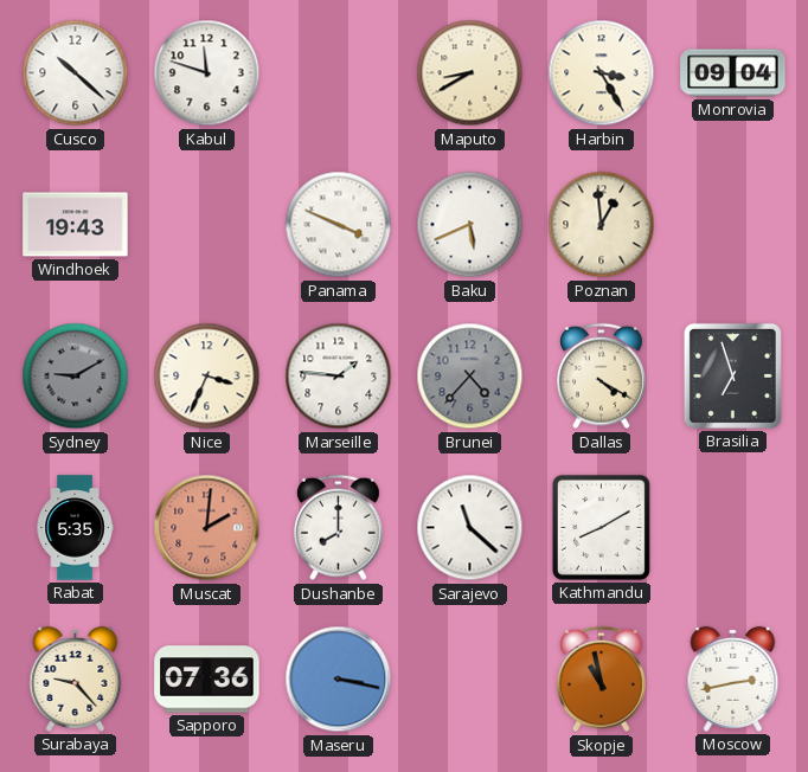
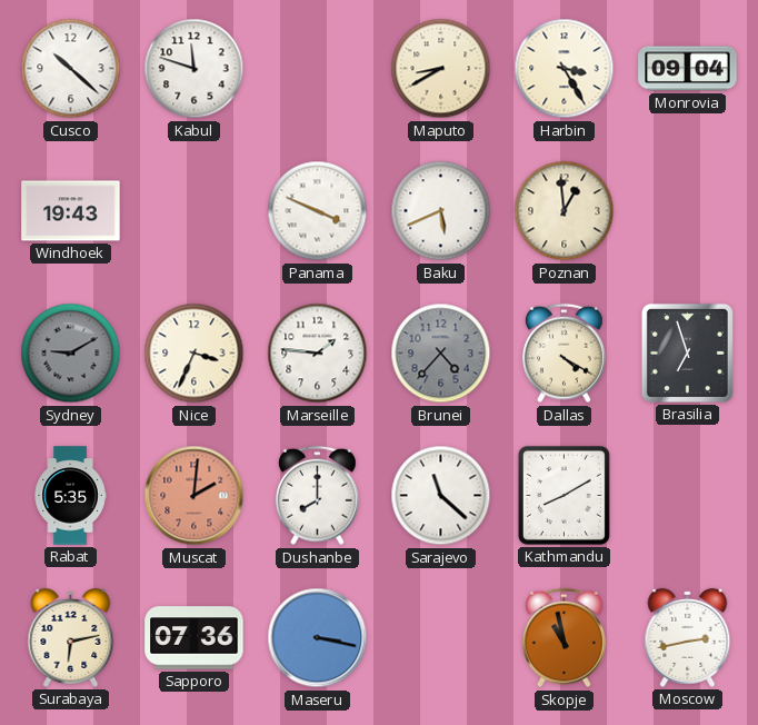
Surabaya: 9:23 -> 6:13
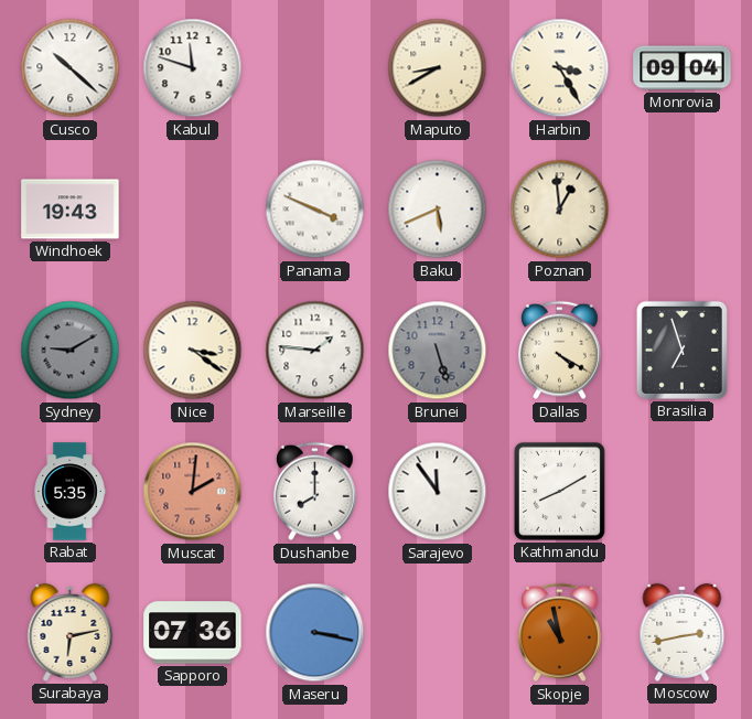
Nice: 3:34 -> 3:21
Brunei: 4:37 -> 5:27
Sarajevo: 11:22 -> 11:54
